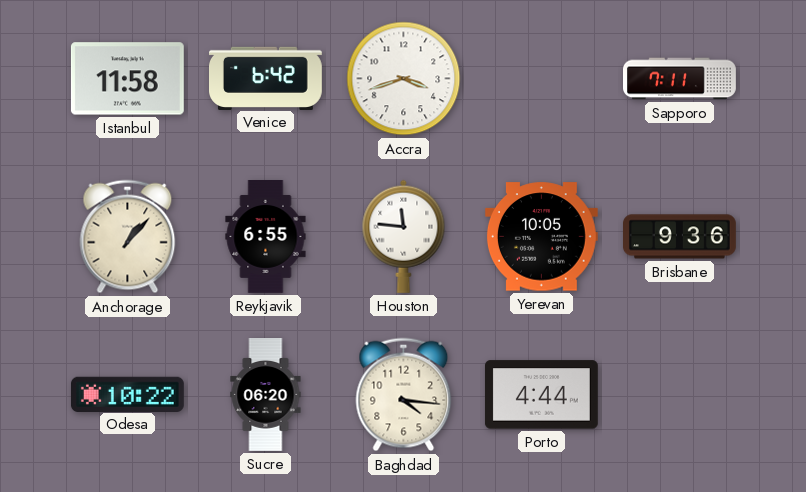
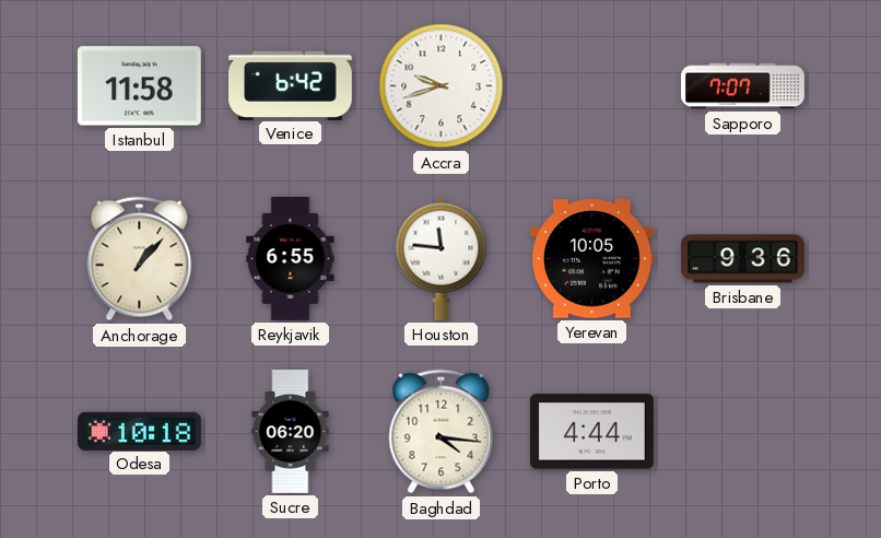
Accra: 3:42 -> 9:42
Sapporo: 7:11 -> 7:07
Odesa: 10:22 -> 10:18
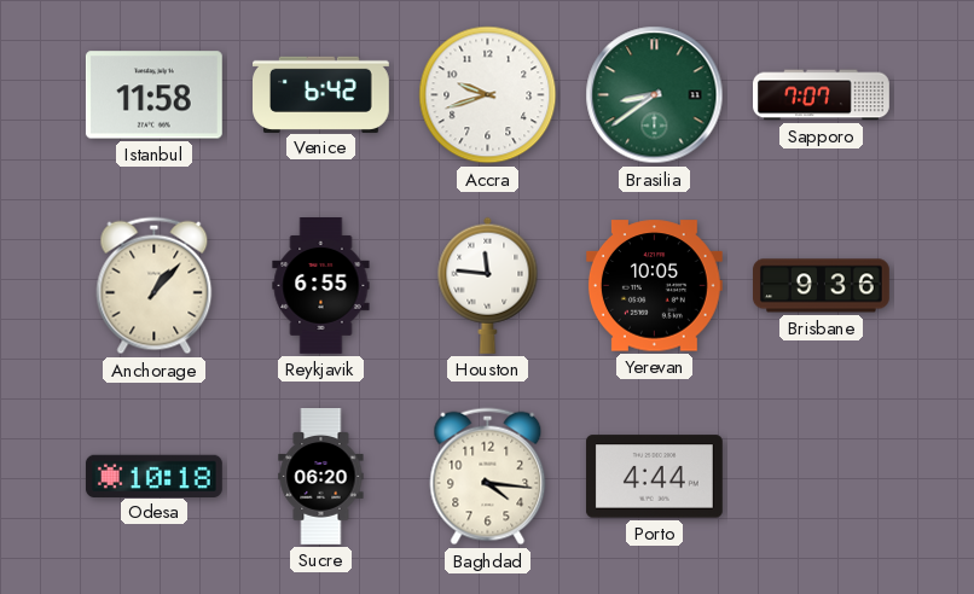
Brasilia: none -> 8:39
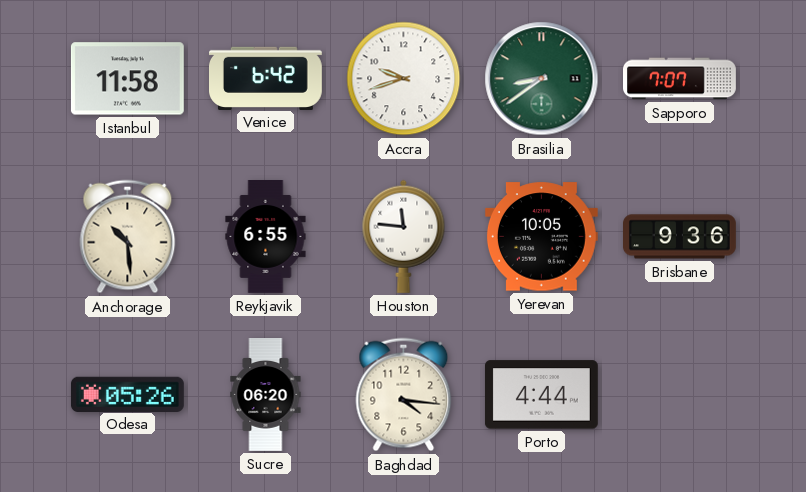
Anchorage: 1:07 -> 10:29
Odesa: 10:18 -> 05:26
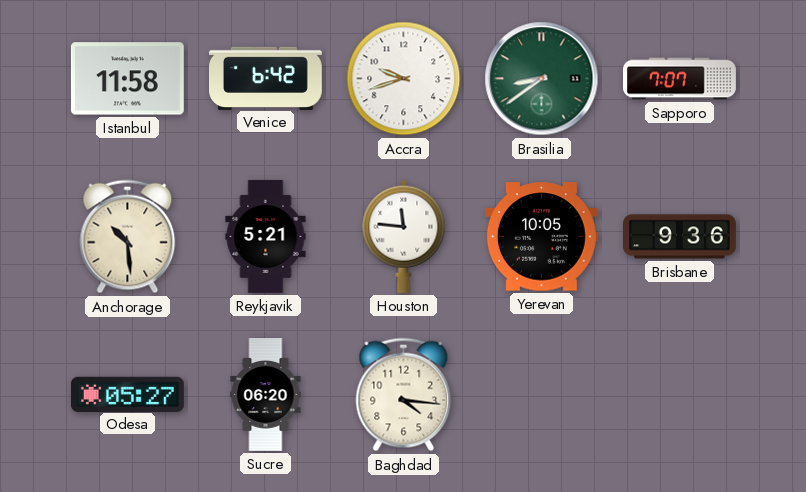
Reykjavik: 6:55 -> 5:21
Odesa: 05:26 -> 05:27
Porto: 4:44 -> none
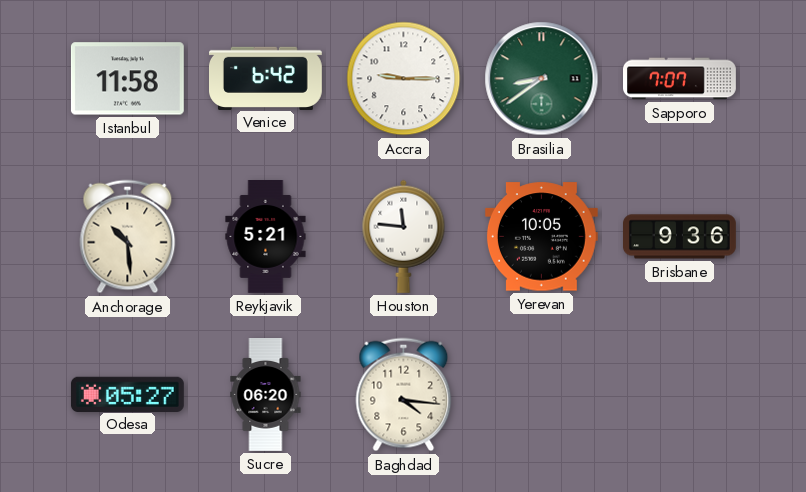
Accra: 9:42 -> 9:15
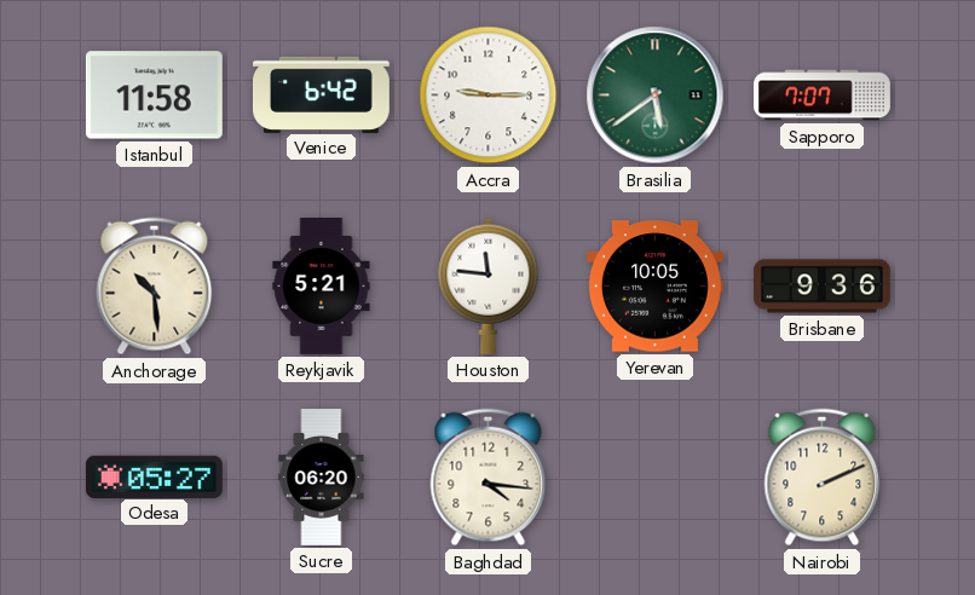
Brasilia: 8:39 -> 5:39
Nairobi: none -> 2:11
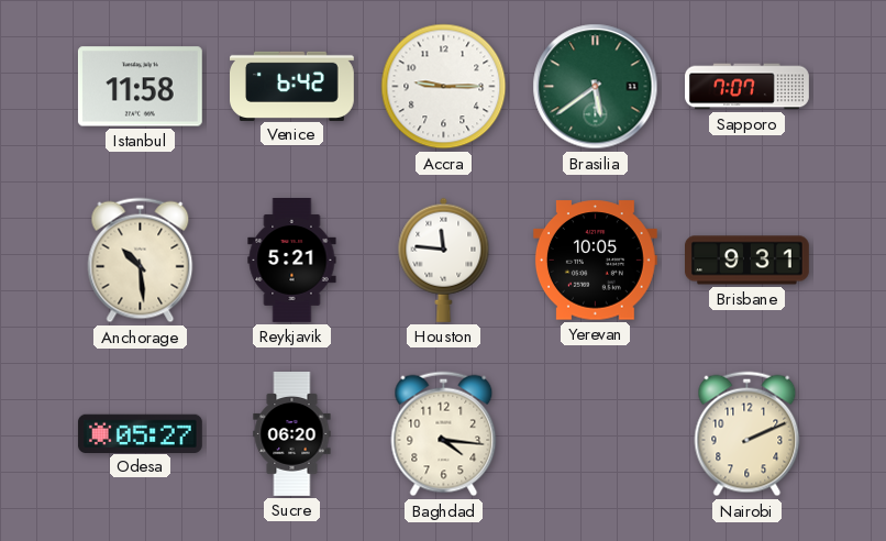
Brisbane: 9:36 -> 9:31
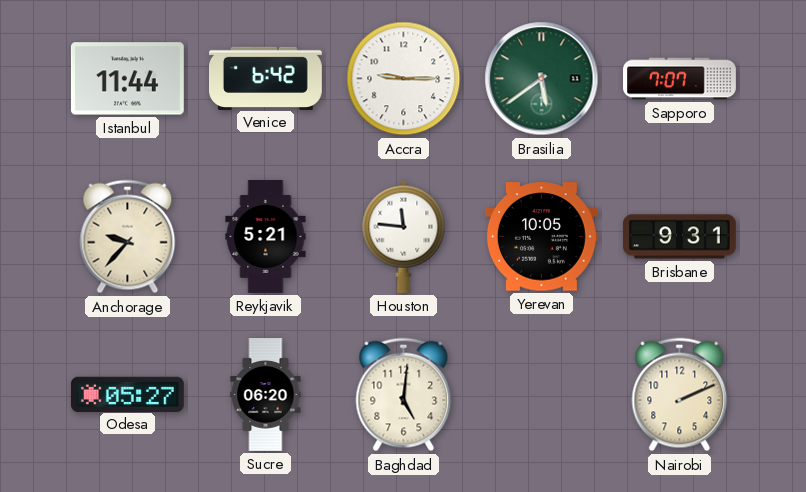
Istanbul: 11:58 -> 11:44
Anchorage: 10:29 -> 9:37
Baghdad: 4:16 -> 5:01
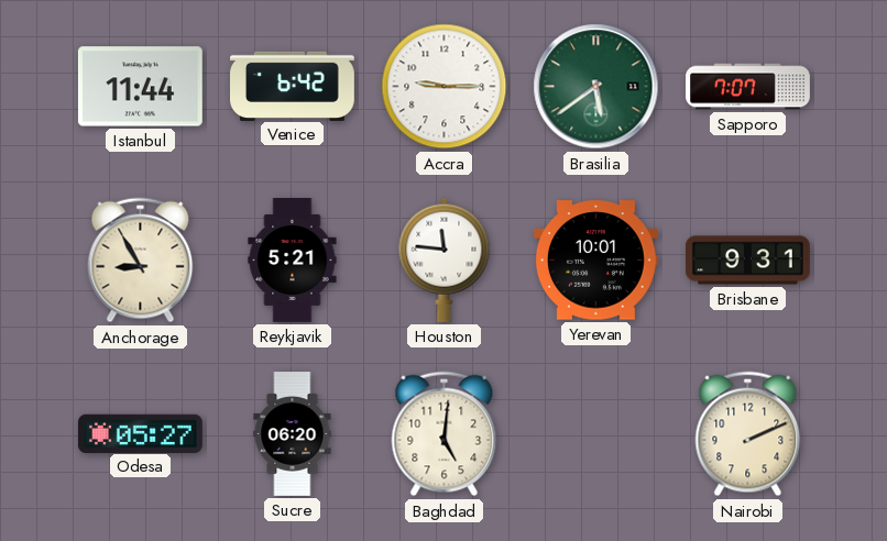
Anchorage: 9:37 -> 8:55
Yerevan: 10:05 -> 10:01
